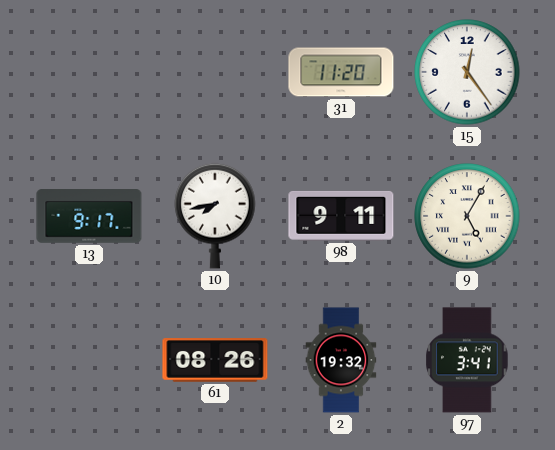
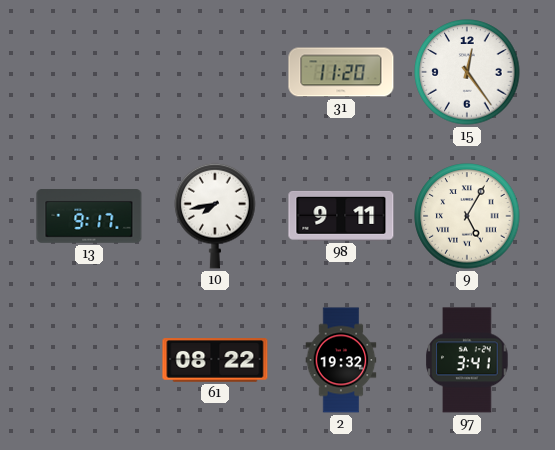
61: 08:26 -> 08:22
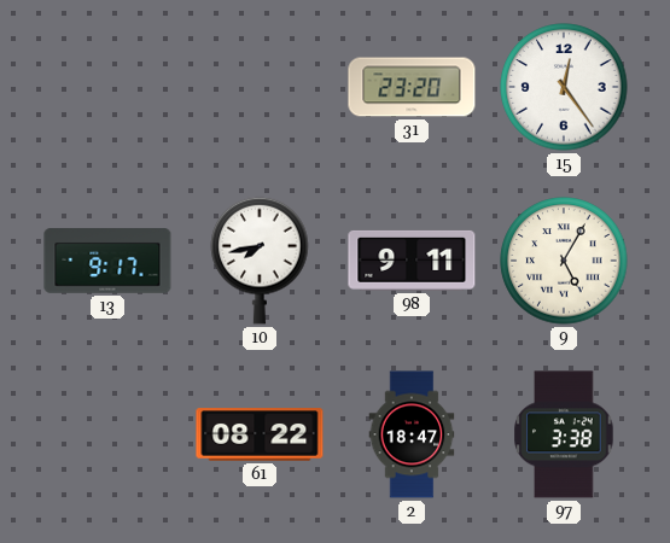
31: 11:20 -> 23:20
2: 19:32 -> 18:47
97: 3:41 -> 3:38
